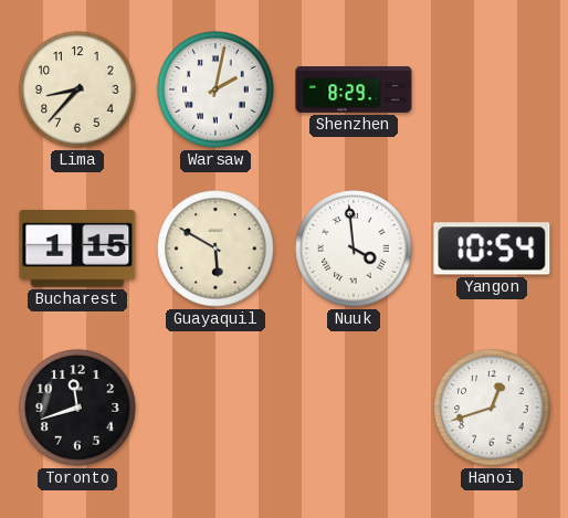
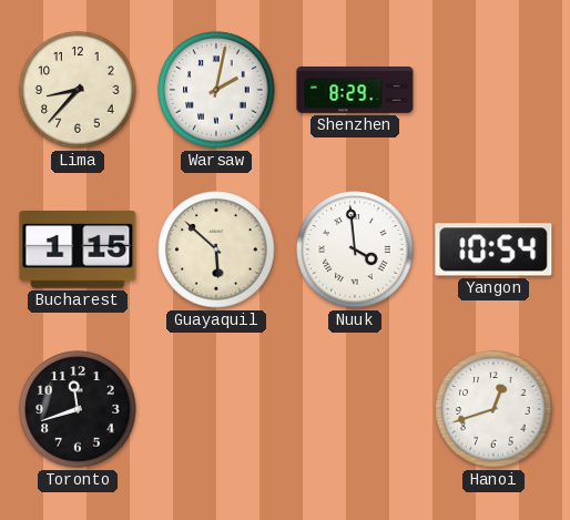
Guayaquil: 5:50 -> 5:52
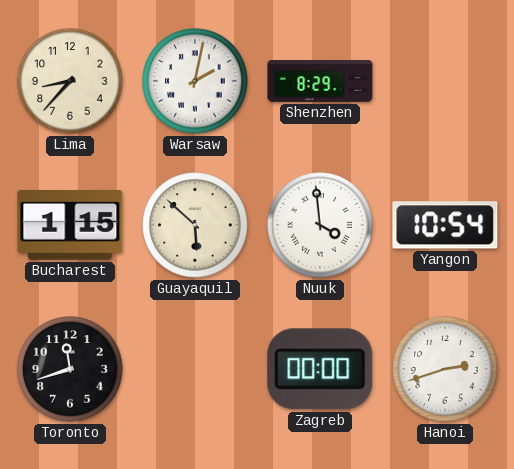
Zagreb: none -> 00:00
Hanoi: 12:42 -> 2:42
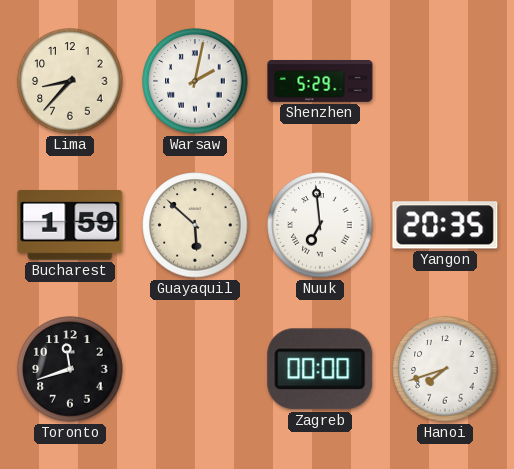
Shenzhen: 8:29 -> 5:29
Bucharest: 1:15 -> 1:59
Nuuk: 3:59 -> 6:59
Yangon: 10:54 -> 20:35
Hanoi: 2:42 -> 7:42
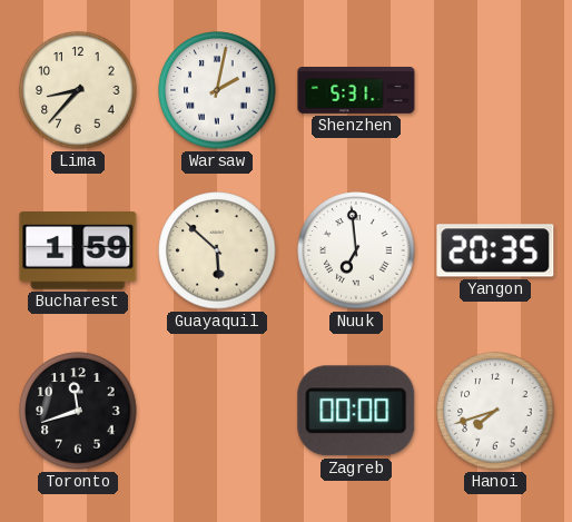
Shenzhen: 5:29 -> 5:31
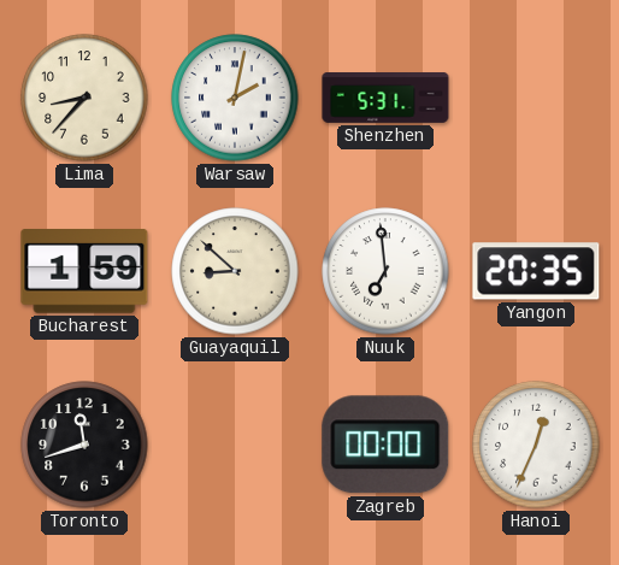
Guayaquil: 5:52 -> 8:52
Hanoi: 7:42 -> 12:34
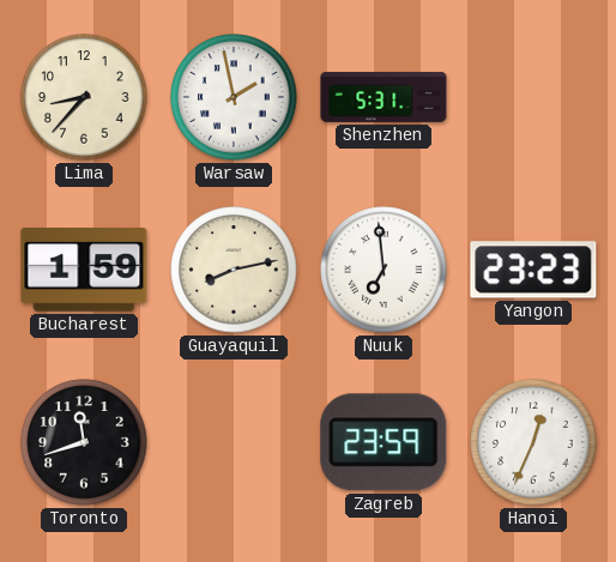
Warsaw: 2:02 -> 1:58
Guayaquil: 8:52 -> 8:13
Yangon: 20:35 -> 23:23
Zagreb: 00:00 -> 23:59
